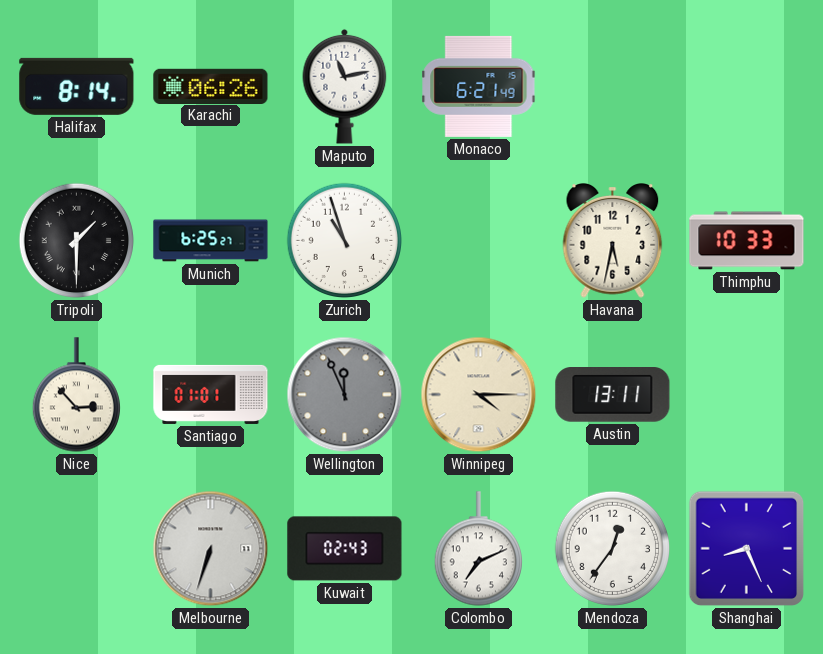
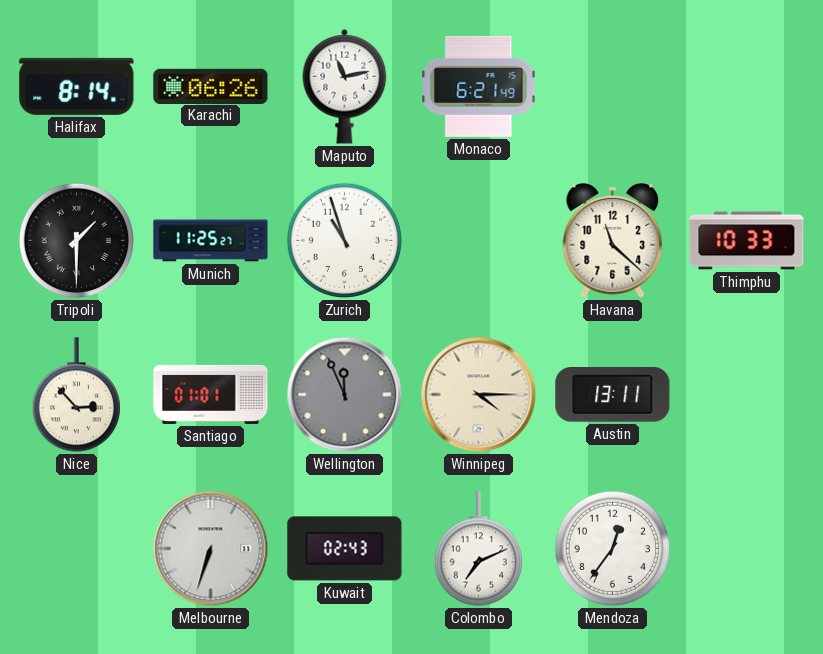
Munich: 6:25 -> 11:25
Havana: 5:32 -> 11:22
Shanghai: 8:26 -> none
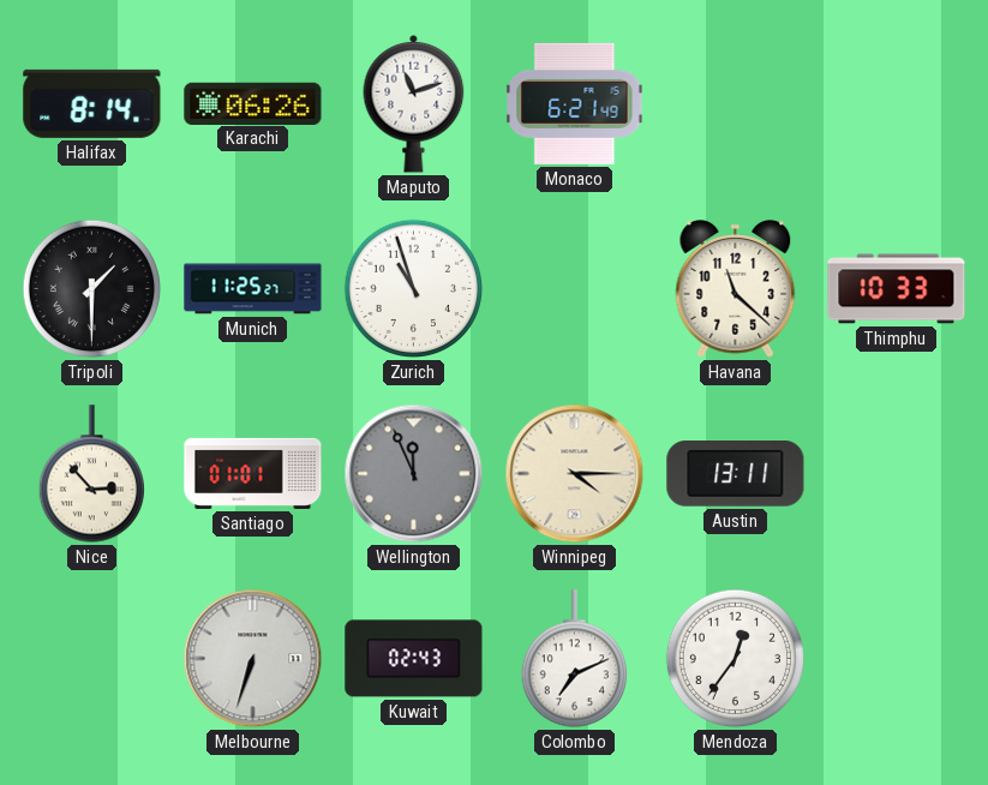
Maputo: 11:13 -> 11:12
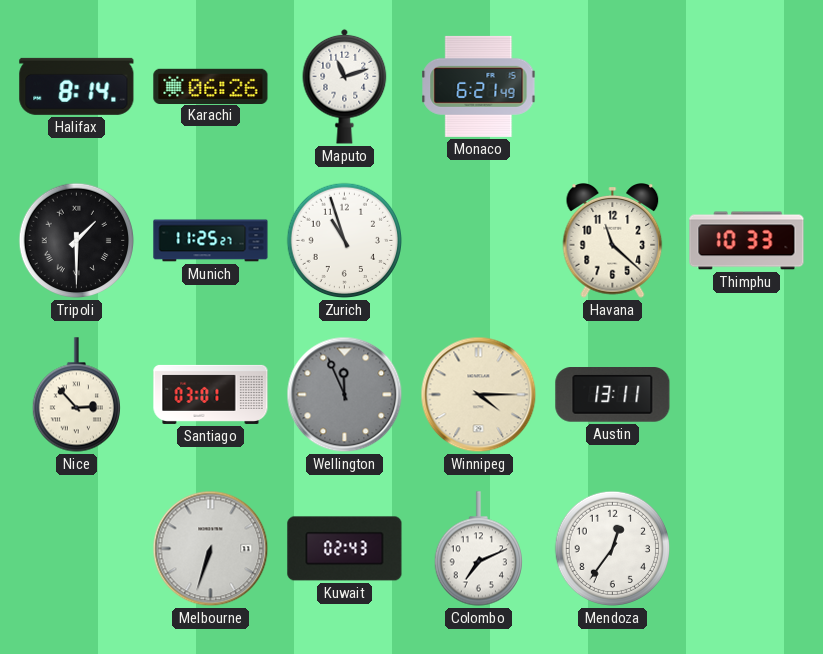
Santiago: 01:01 -> 03:01
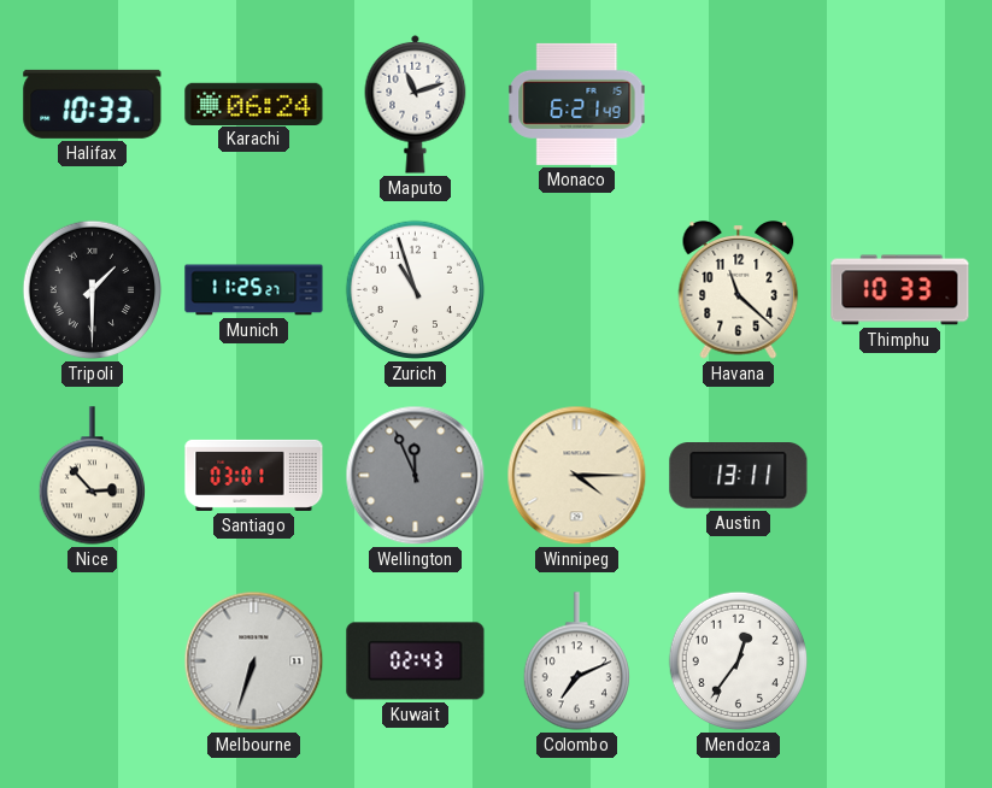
Halifax: 8:14 -> 10:33
Karachi: 06:26 -> 06:24
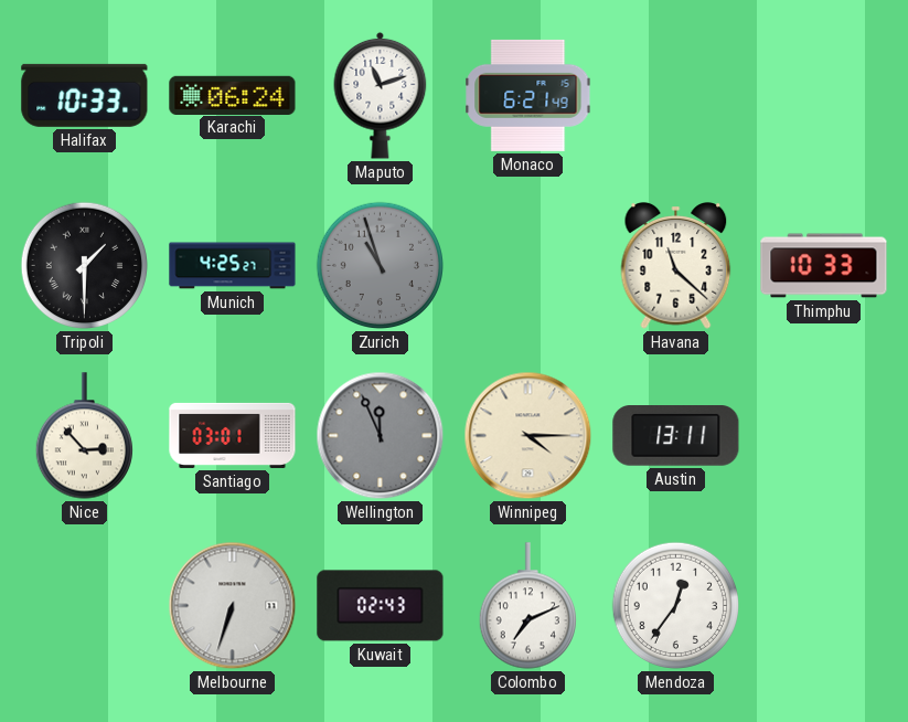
Munich: 11:25 -> 4:25
Zurich dial: white -> grey
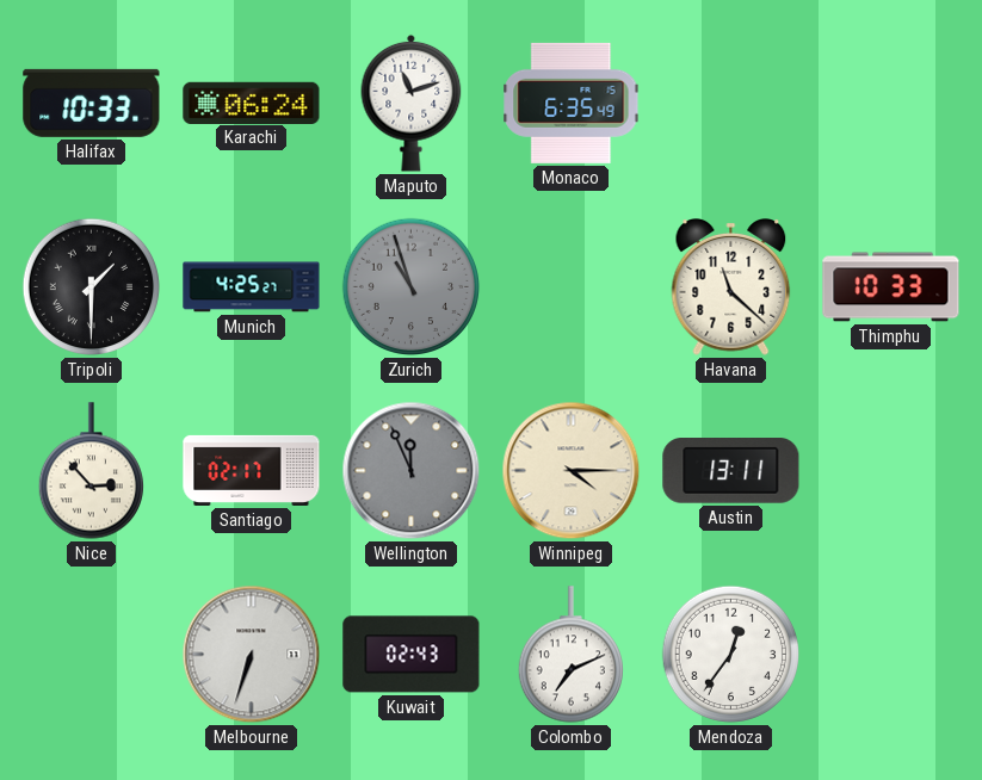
Monaco: 6:21 -> 6:35
Santiago: 03:01 -> 02:17
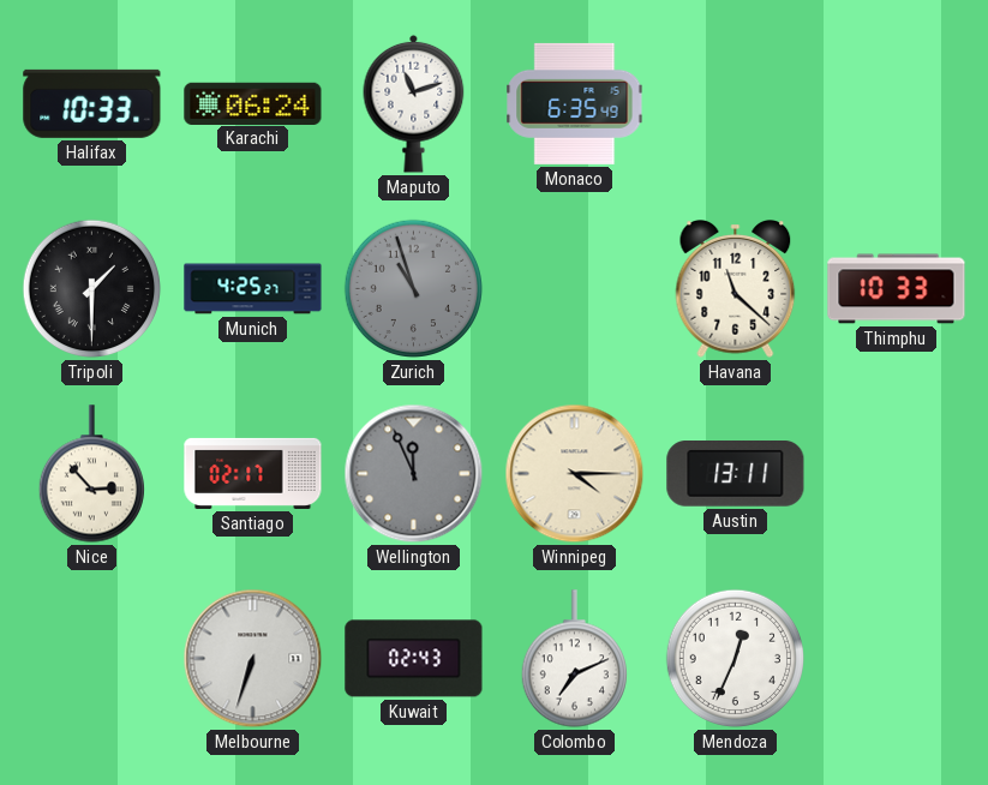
Mendoza: 12:36 -> 12:34
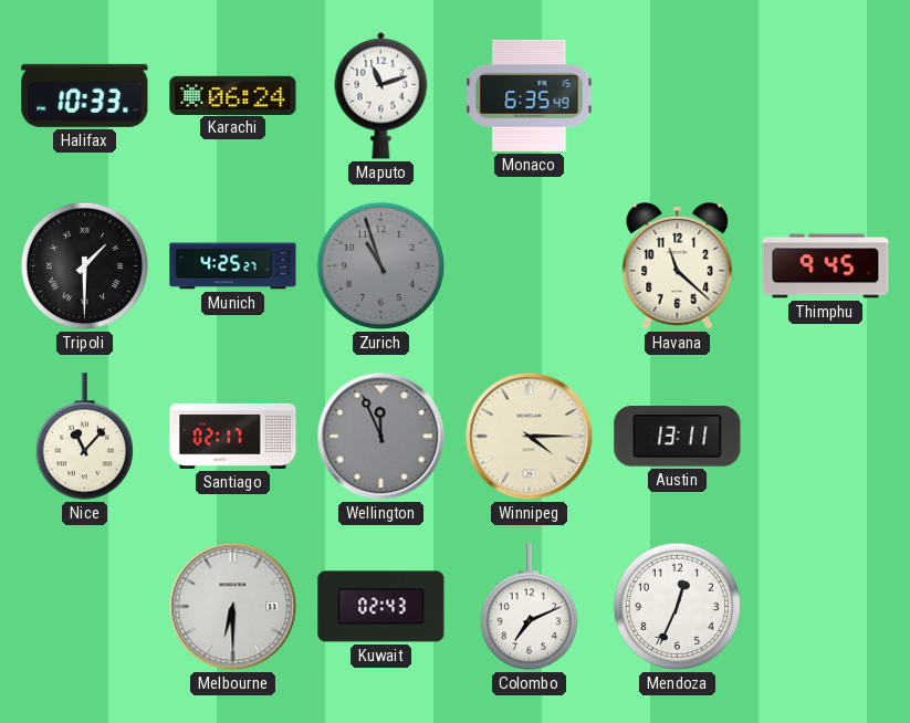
Thimphu: 10:33 -> 9:45
Nice: 2:53 -> 11:07
Melbourne: 6:33 -> 6:30
